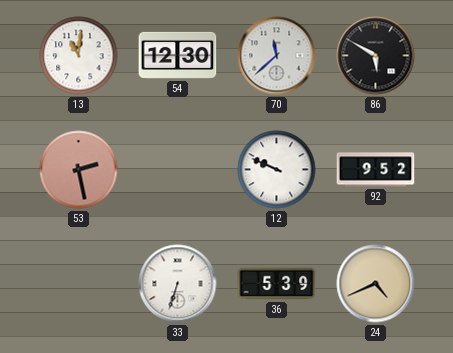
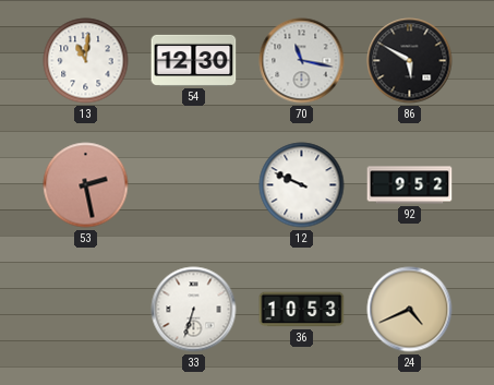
70: 11:38 -> 11:17
36: 5:39 -> 10:53
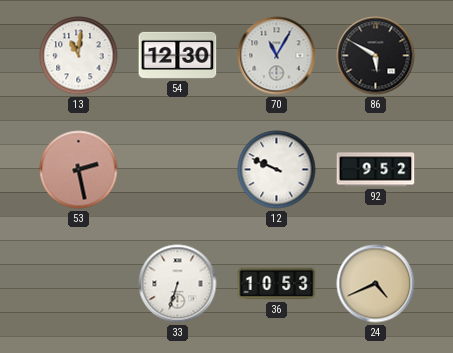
70: 11:17 -> 11:05
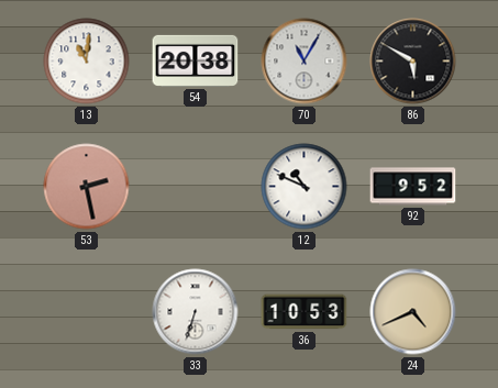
54: 12:30 -> 20:38
12: 9:49 -> 10:49
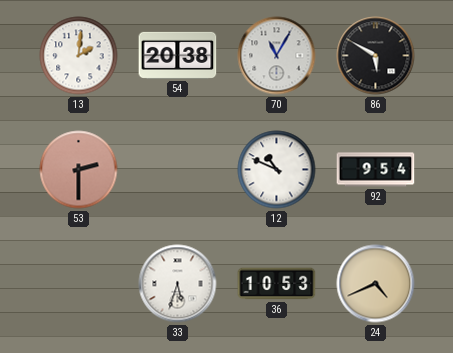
13: 11:01 -> 2:01
53: 2:28 -> 2:30
92: 9:52 -> 9:54
33: 6:33 -> 5:33
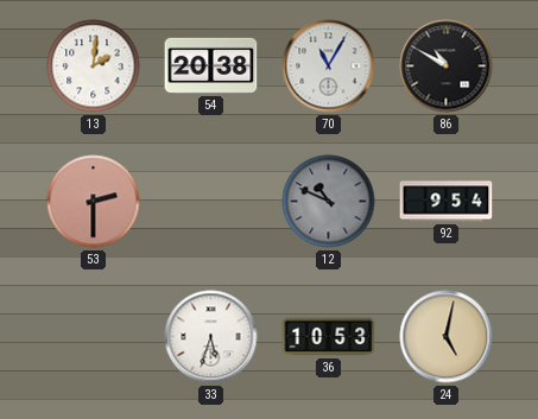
86: 5:50 -> 10:50
12 dial: white -> grey
24: 4:41 -> 5:02
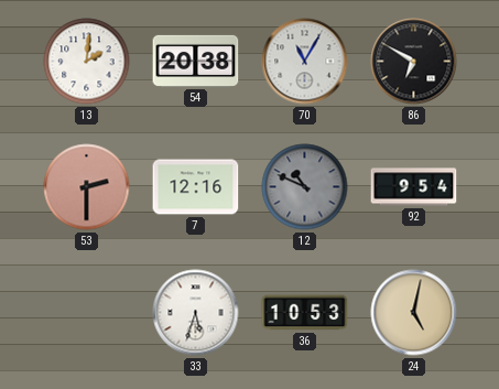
86: 10:50 -> 6:50
7: none -> 12:16
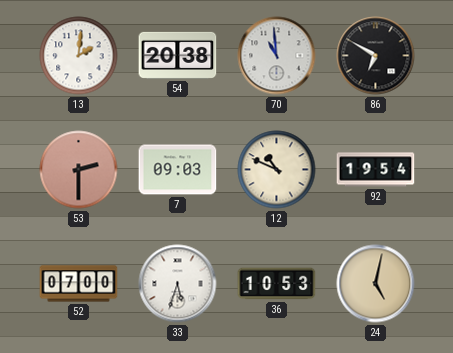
70: 11:05 -> 10:59
7: 12:16 -> 09:03
12 dial: grey -> cream
92: 9:54 -> 19:54
52: none -> 07:00
